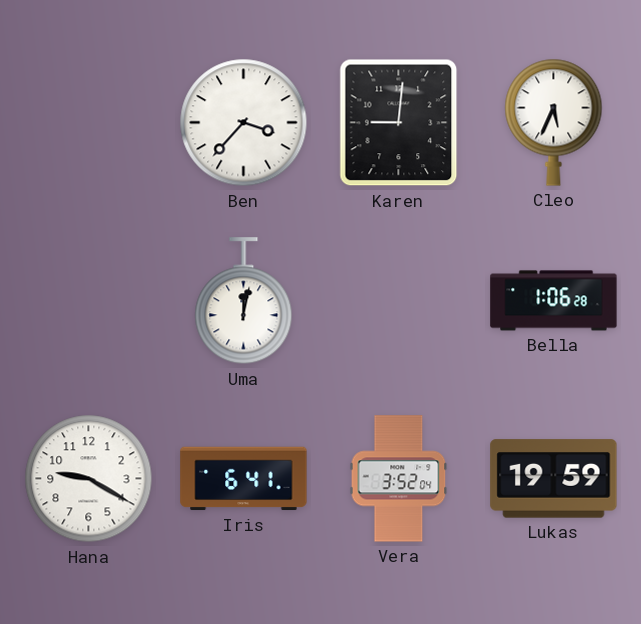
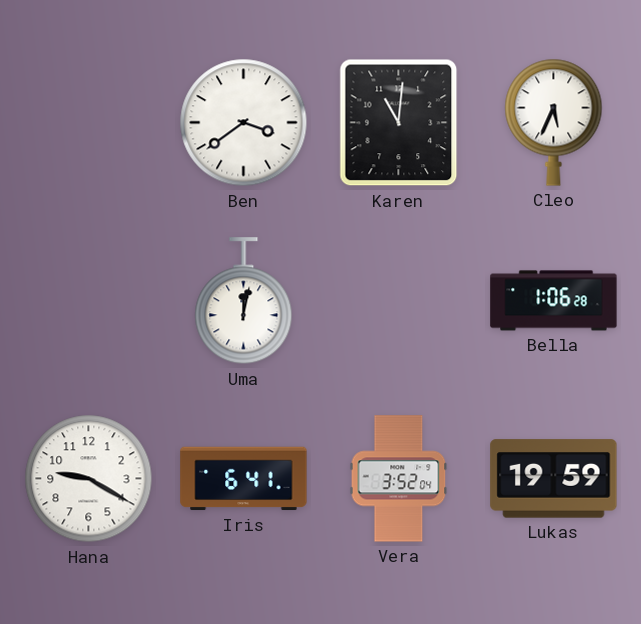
Ben: 3:37 -> 3:39
Karen: 9:01 -> 11:01
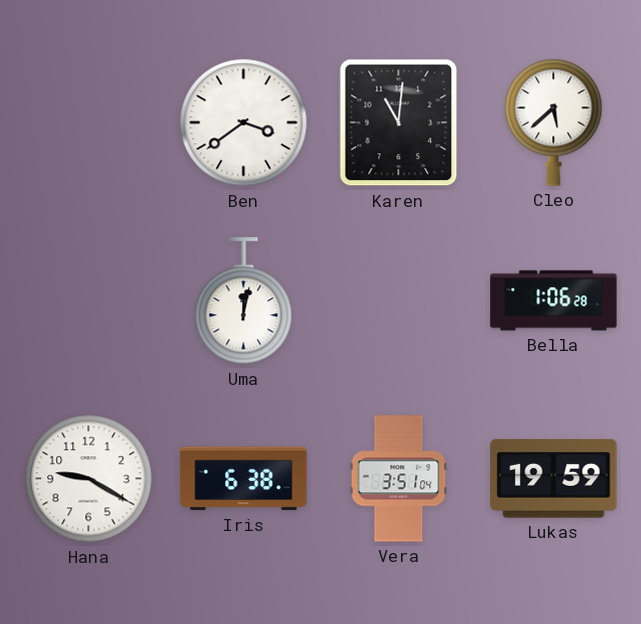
Cleo: 5:34 -> 5:38
Iris: 6:41 -> 6:38
Vera: 3:52 -> 3:51
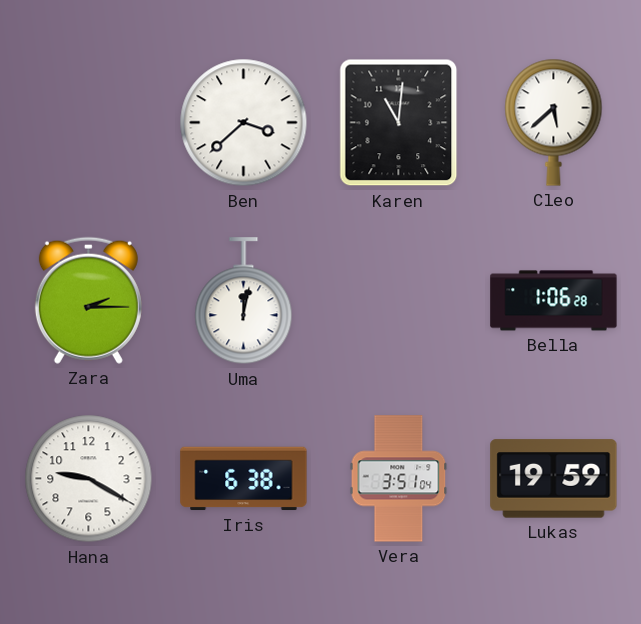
Ben: 3:39 -> 3:38
Zara: none -> 2:15
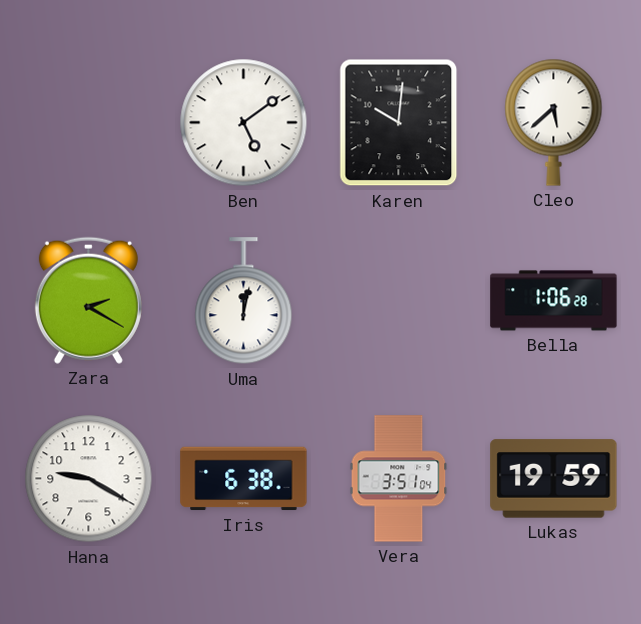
Ben: 3:38 -> 5:09
Karen: 11:01 -> 10:01
Zara: 2:15 -> 2:20
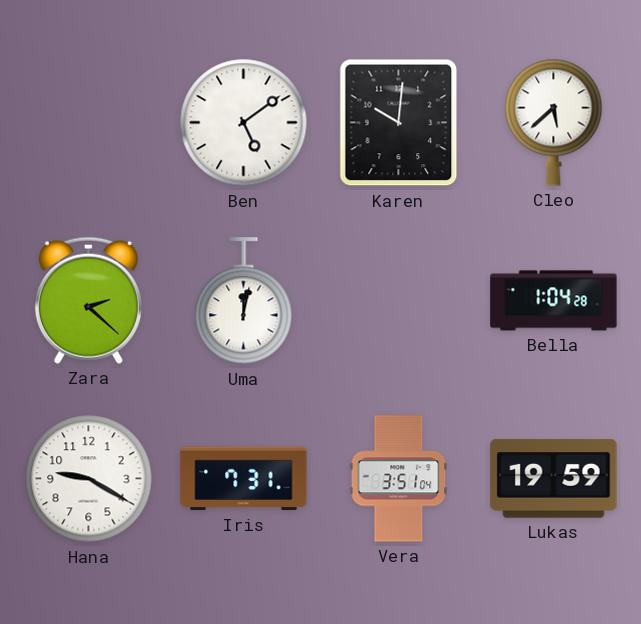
Zara: 2:20 -> 2:22
Bella: 1:06 -> 1:04
Iris: 6:38 -> 7:31
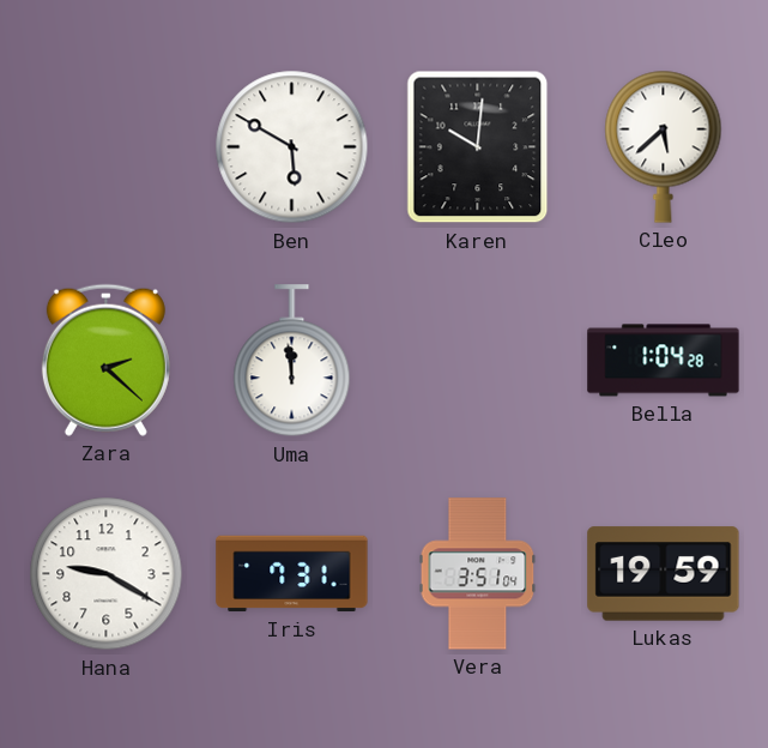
Ben: 5:09 -> 5:50
Uma: 12:02 -> 11:59
